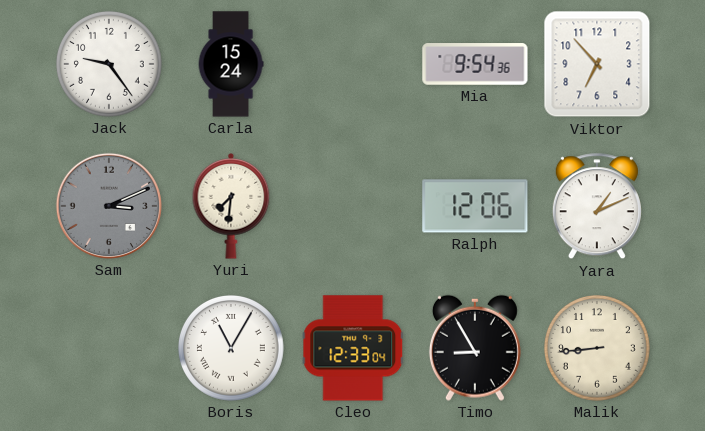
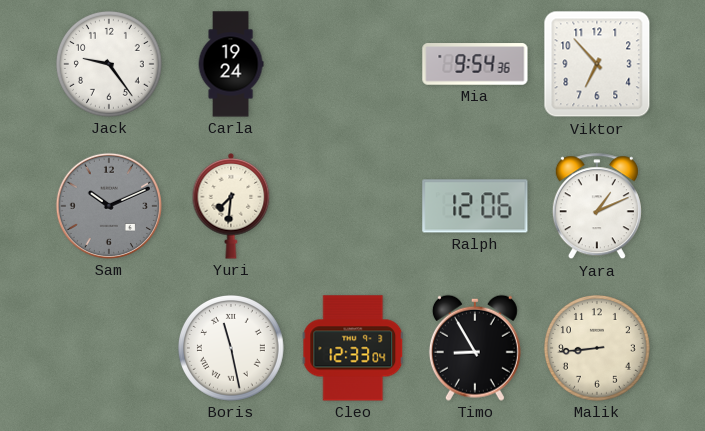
Carla: 15:24 -> 19:24
Sam: 3:11 -> 10:11
Boris: 11:05 -> 11:28
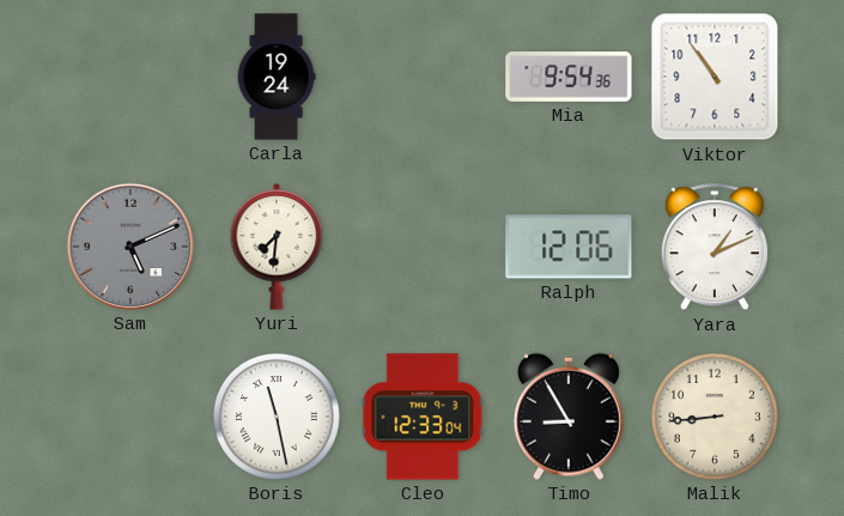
Jack: 9:24 -> none
Viktor: 6:53 -> 10:54
Sam: 10:11 -> 5:11
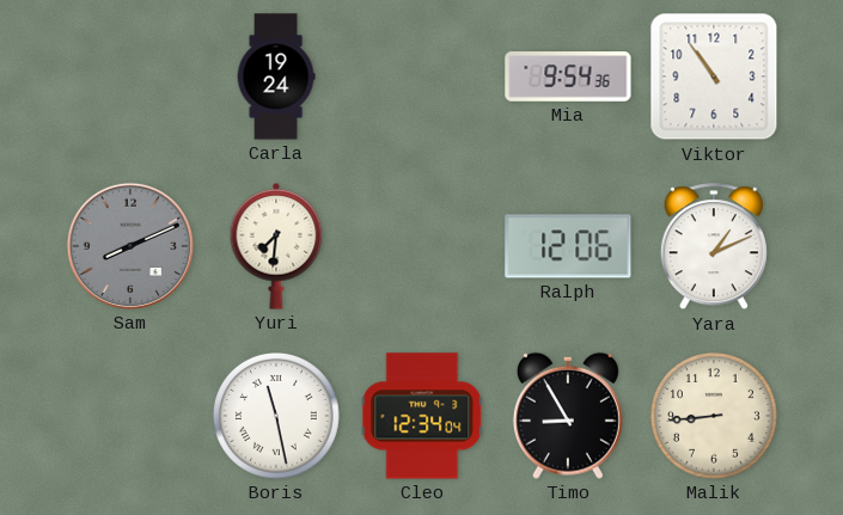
Sam: 5:11 -> 8:11
Cleo: 12:33 -> 12:34
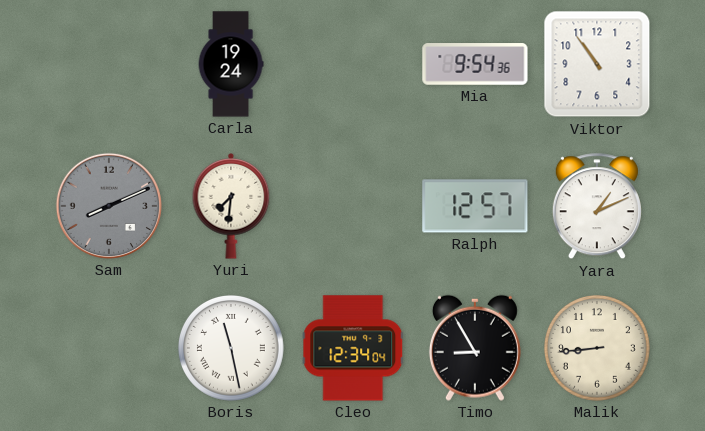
Ralph: 12:06 -> 12:57
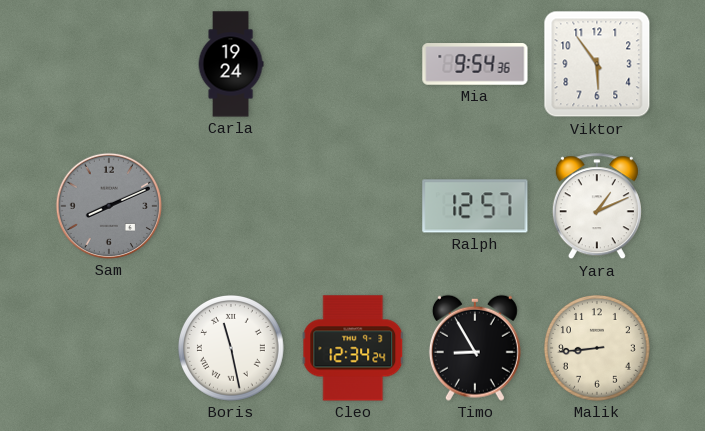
Viktor: 10:54 -> 5:54
Yuri: 7:31 -> none
Cleo: 12:34:04 -> 12:34:24
